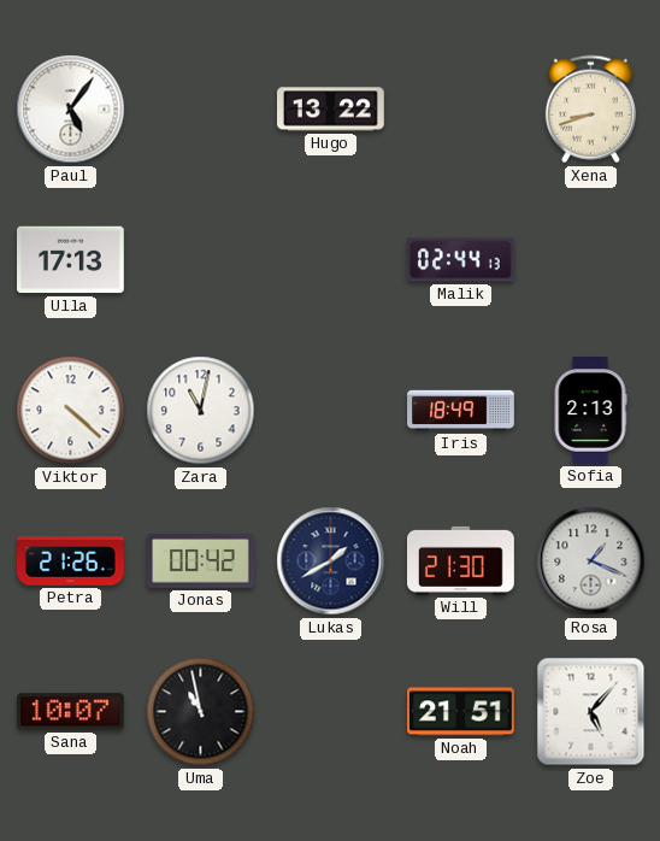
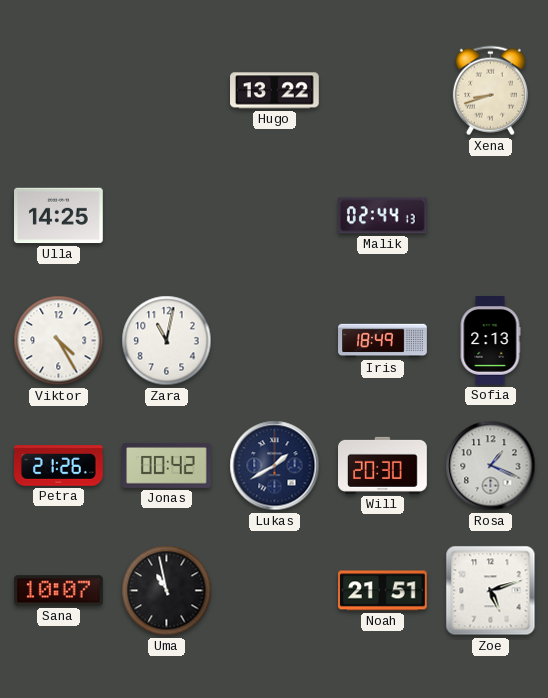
Paul: 5:06 -> none
Ulla: 17:13 -> 14:25
Viktor: 4:22 -> 4:25
Will: 21:30 -> 20:30
Zoe: 5:07 -> 5:12
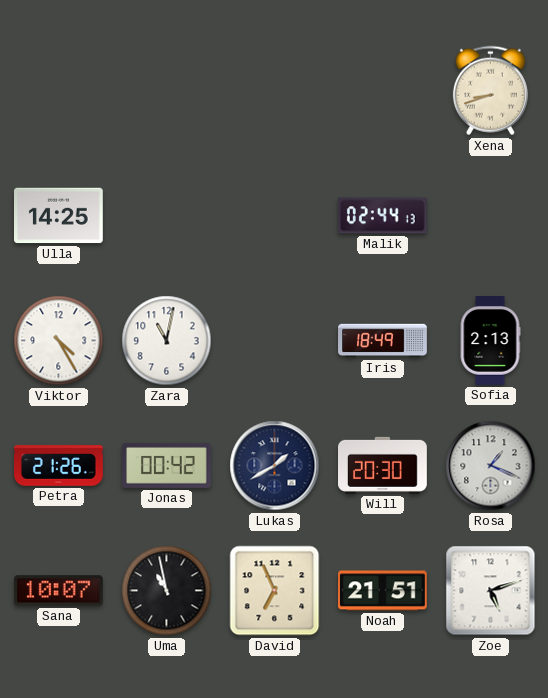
Hugo: 13:22 -> none
David: none -> 6:56
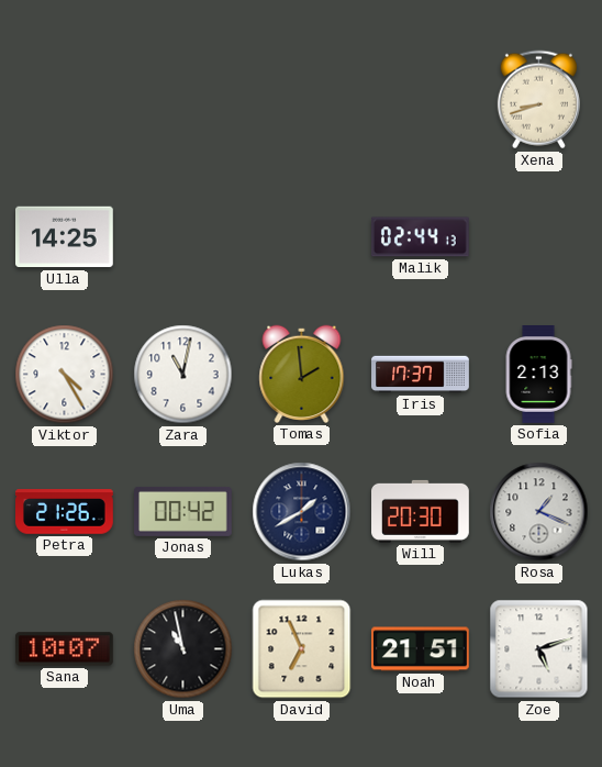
Tomas: none -> 1:59
Iris: 18:49 -> 17:37
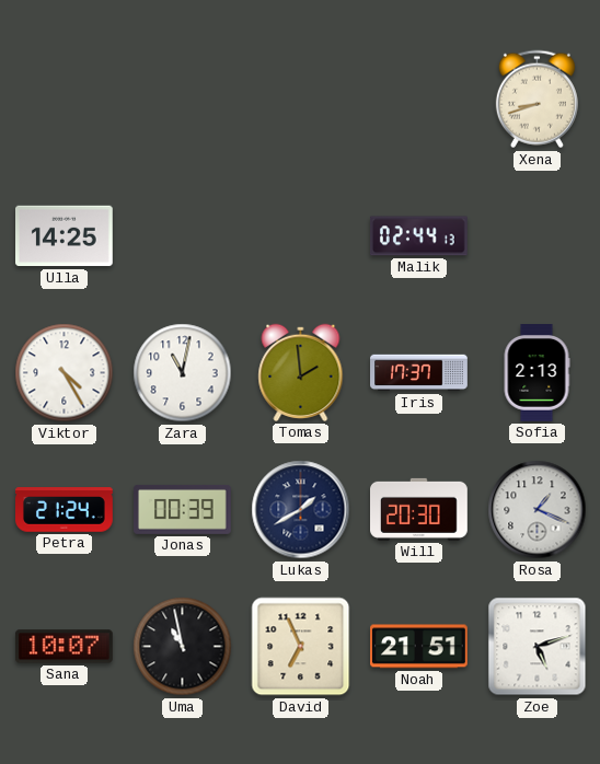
Petra: 21:26 -> 21:24
Jonas: 00:42 -> 00:39
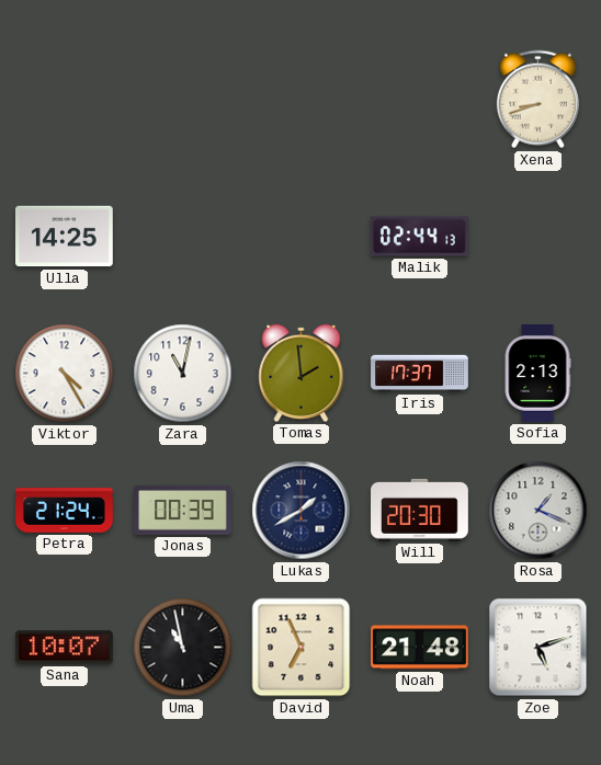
Noah: 21:51 -> 21:48
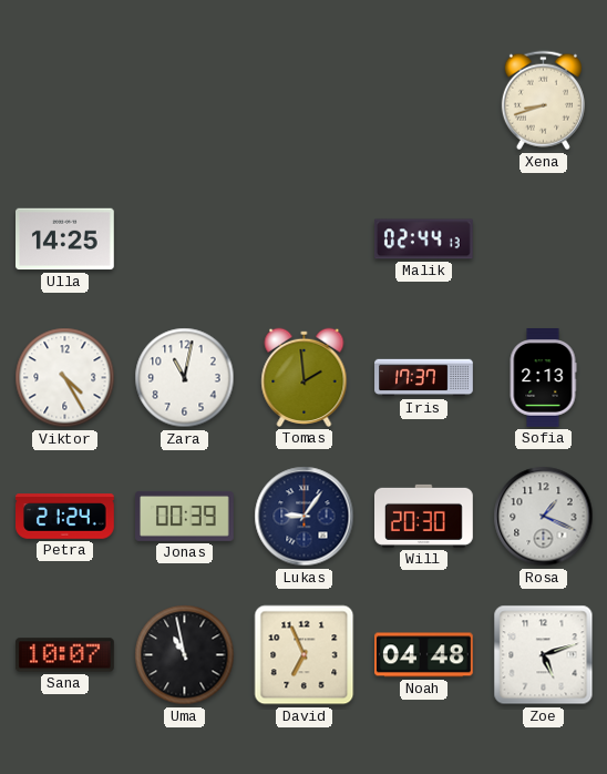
Lukas: 1:40 -> 9:06
Noah: 21:48 -> 04:48
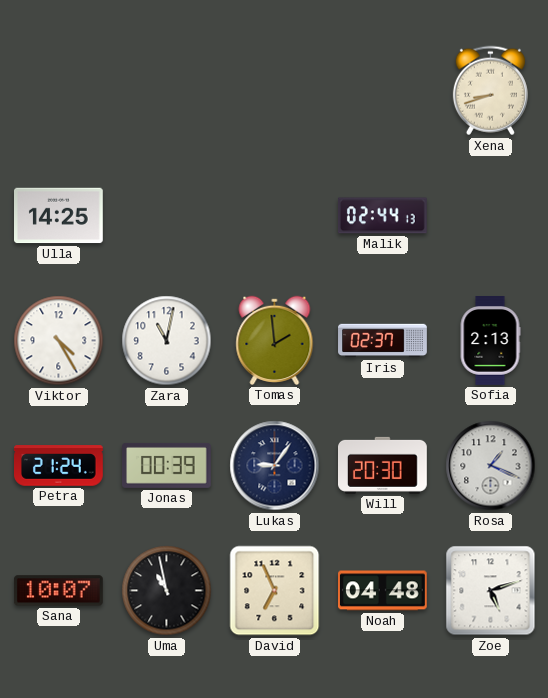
Iris: 17:37 -> 02:37
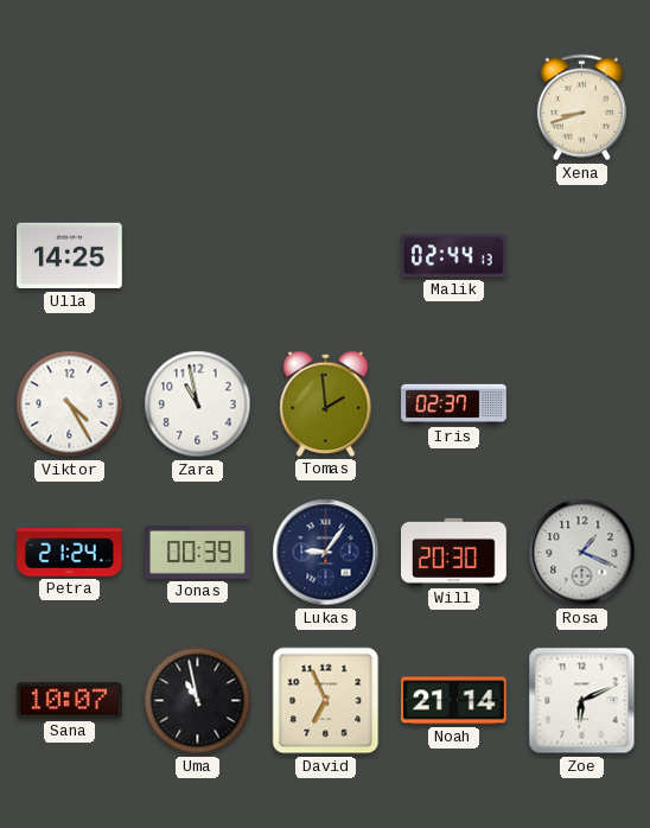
Zara: 11:02 -> 10:58
Sofia: 2:13 -> none
Noah: 04:48 -> 21:14
Zoe: 5:12 -> 6:11
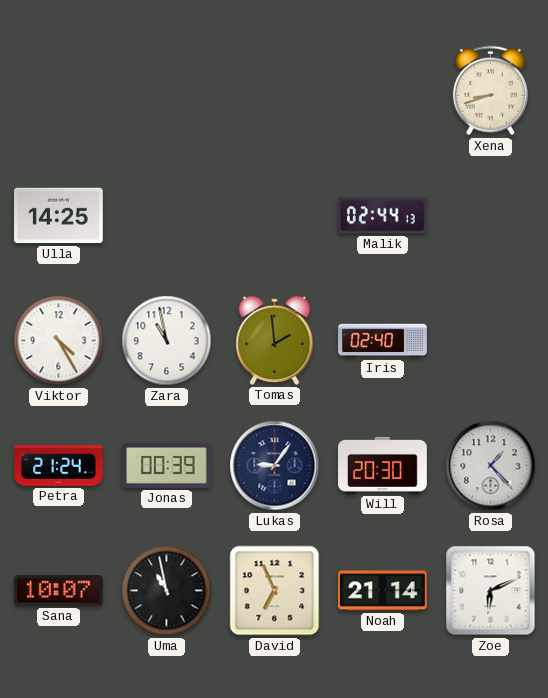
Iris: 02:37 -> 02:40
Rosa: 1:19 -> 1:23
